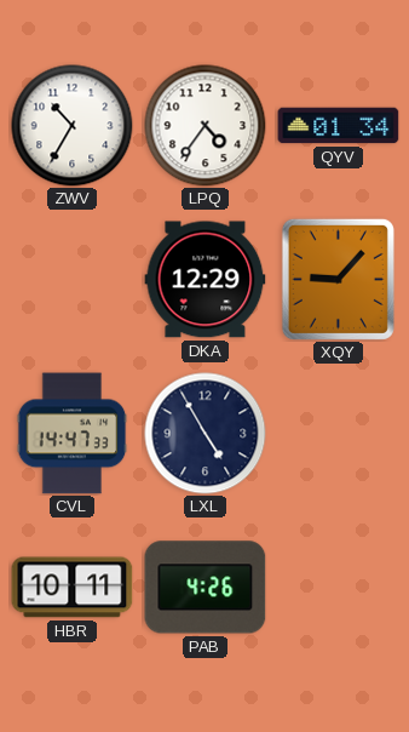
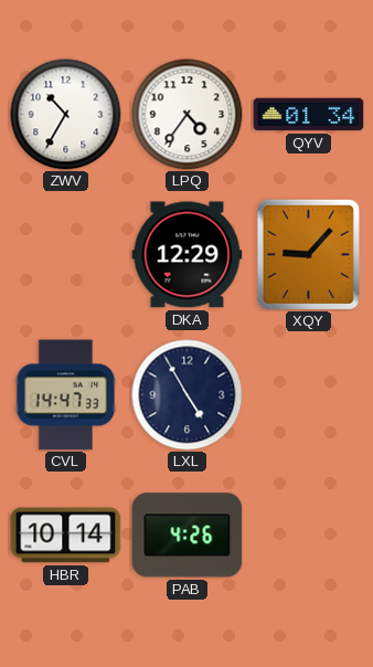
HBR: 10:11 -> 10:14
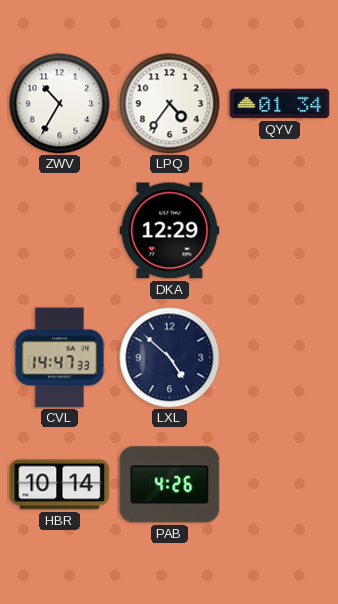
XQY: 9:07 -> none
LXL: 4:55 -> 4:52
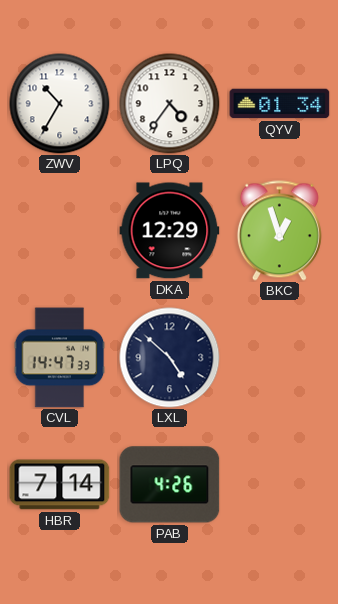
BKC: none -> 12:57
HBR: 10:14 -> 7:14
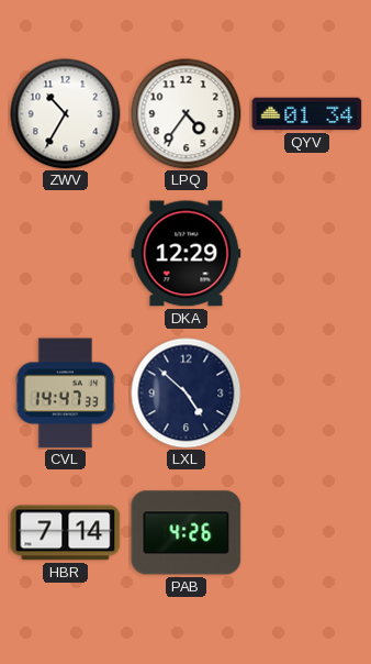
BKC: 12:57 -> none
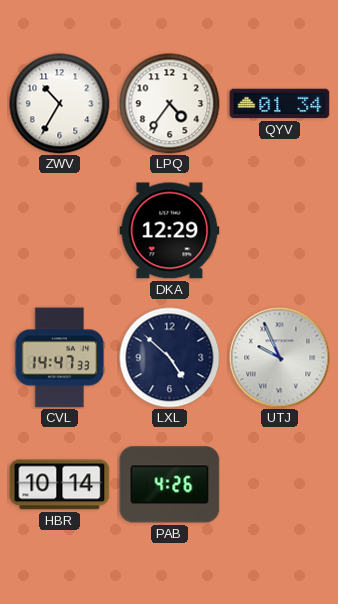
UTJ: none -> 9:56
HBR: 7:14 -> 10:14
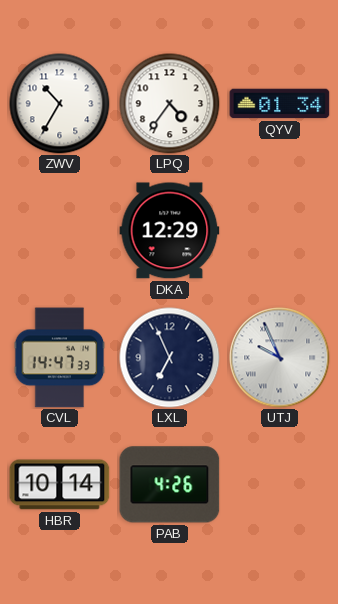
LXL: 4:52 -> 6:56
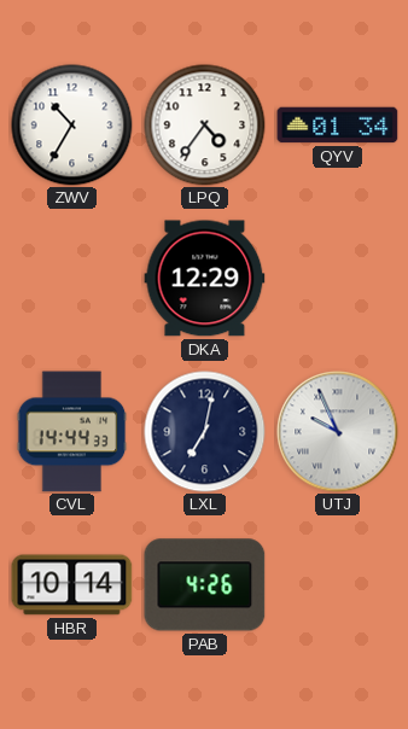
CVL: 14:47 -> 14:44
LXL: 6:56 -> 7:02
